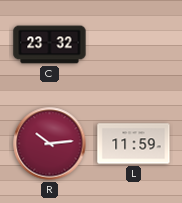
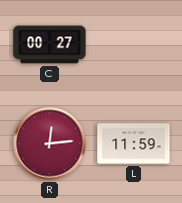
C: 23:32 -> 00:27
R: 10:14 -> 12:14
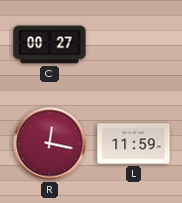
R: 12:14 -> 12:17
